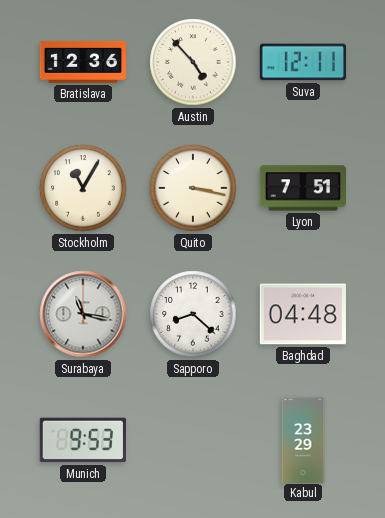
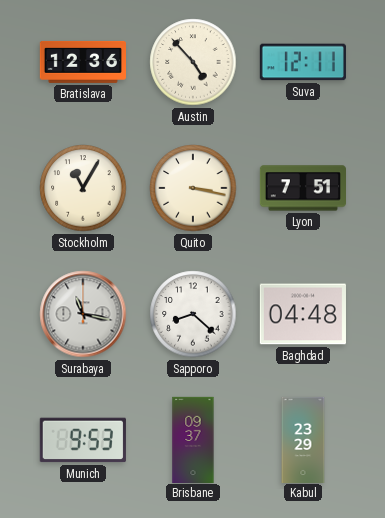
Brisbane: none -> 09:37
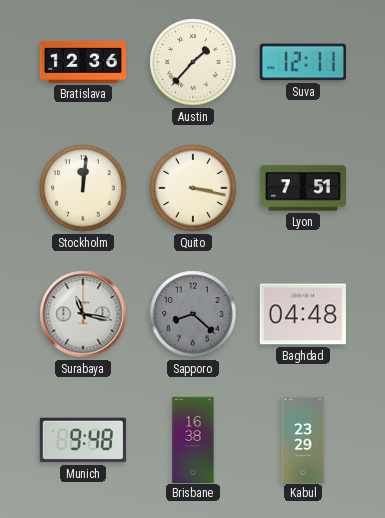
Austin: 4:53 -> 1:37
Stockholm: 11:05 -> 12:01
Sapporo dial: white -> grey
Munich: 9:53 -> 9:48
Brisbane: 09:37 -> 16:38
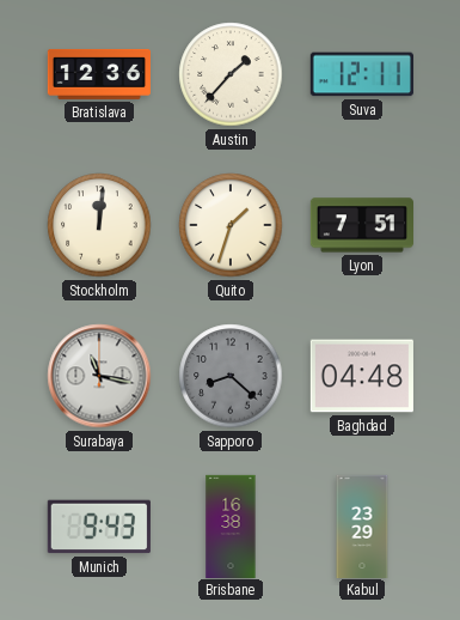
Quito: 3:17 -> 1:33
Munich: 9:48 -> 9:43
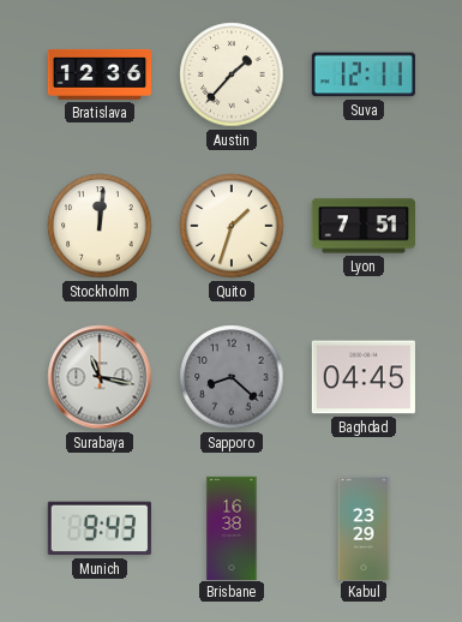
Baghdad: 04:48 -> 04:45
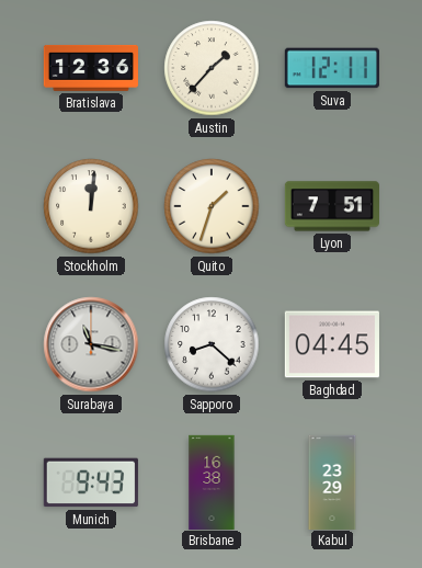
Sapporo dial: grey -> white
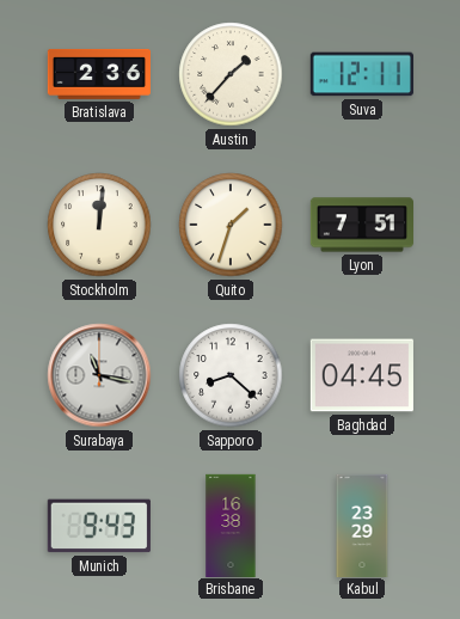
Bratislava: 12:36 -> 2:36
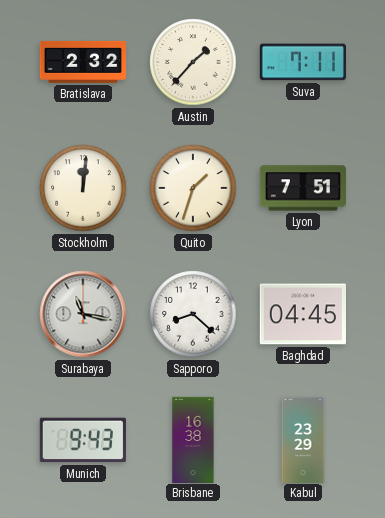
Bratislava: 2:36 -> 2:32
Suva: 12:11 -> 7:11
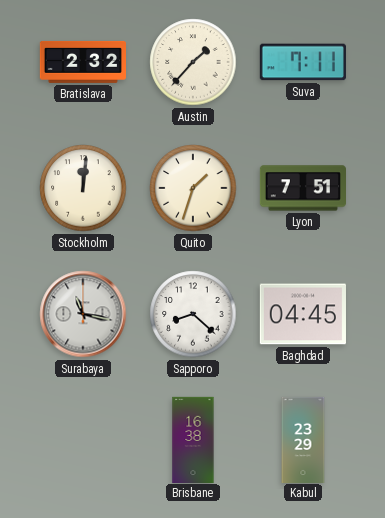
Munich: 9:43 -> none
